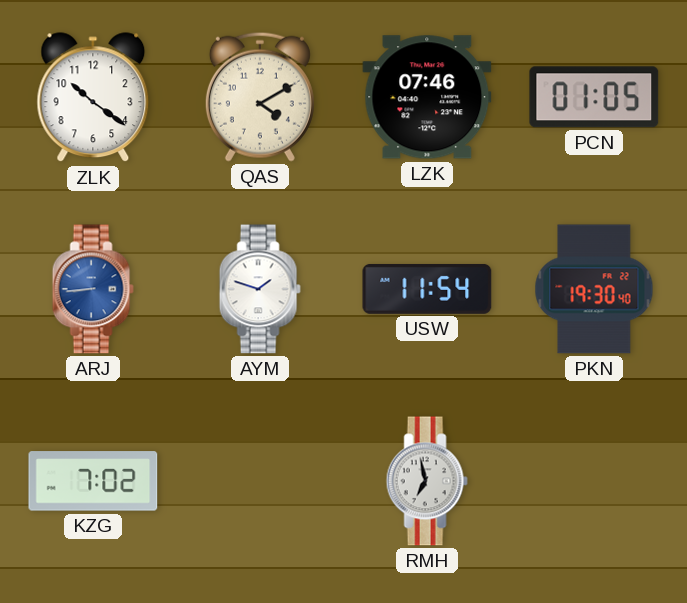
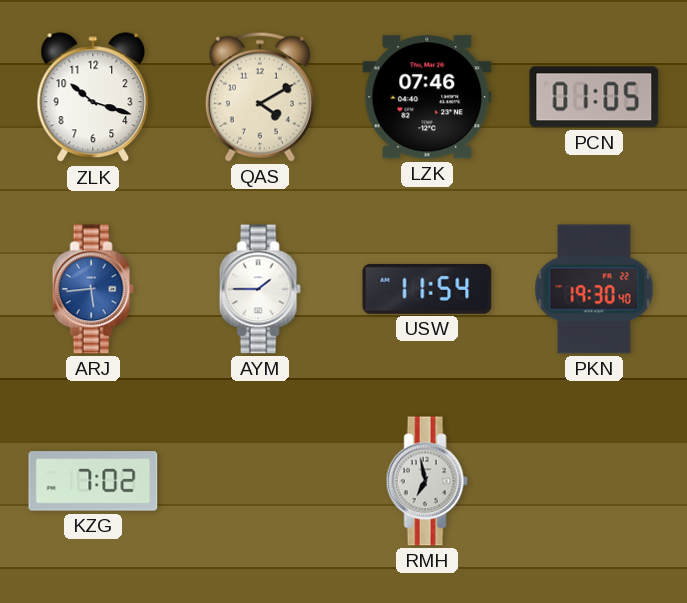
ZLK: 10:21 -> 10:18
ARJ: 8:44 -> 5:44
AYM: 1:48 -> 1:45
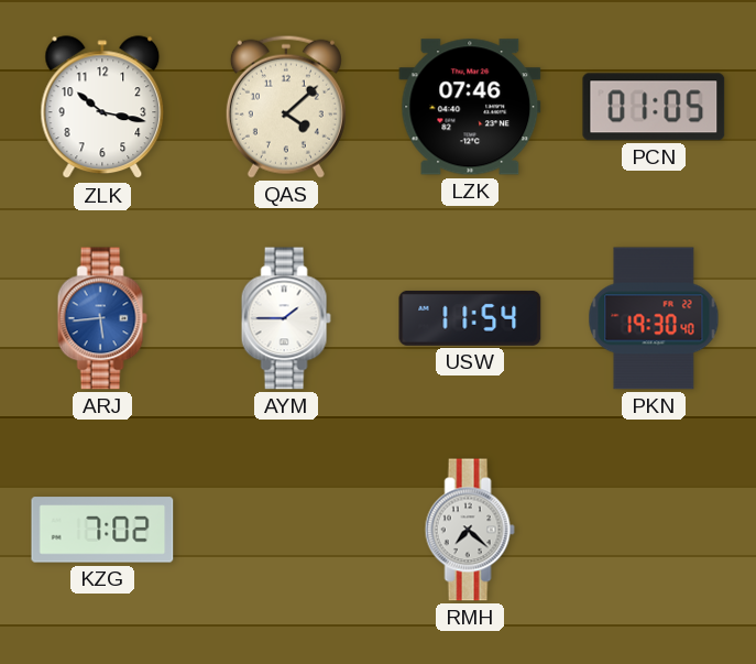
ZLK: 10:18 -> 10:17
QAS: 4:10 -> 4:08
RMH: 6:58 -> 7:22
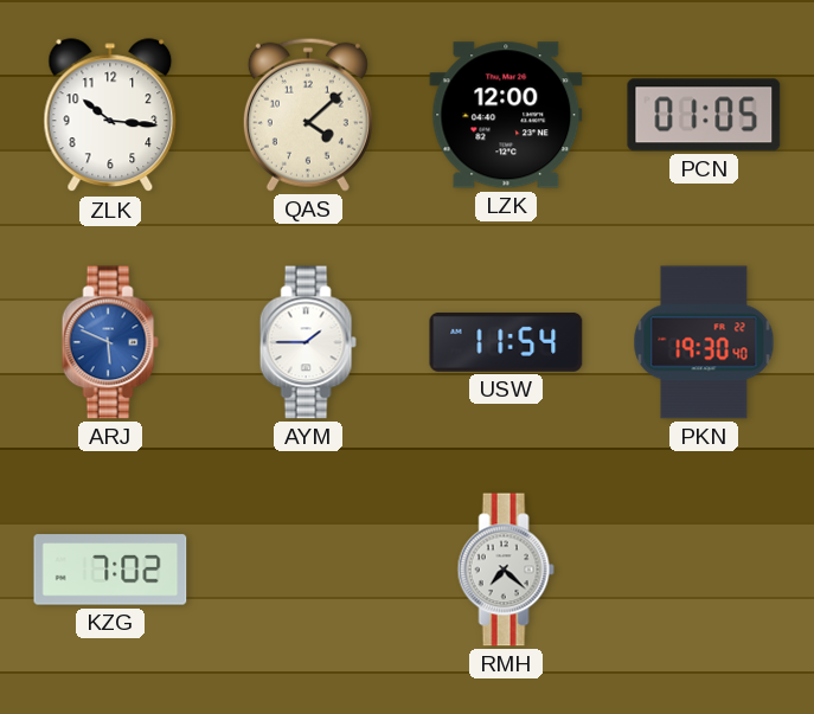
ZLK: 10:17 -> 10:16
LZK: 07:46 -> 12:00
ARJ: 5:44 -> 5:49
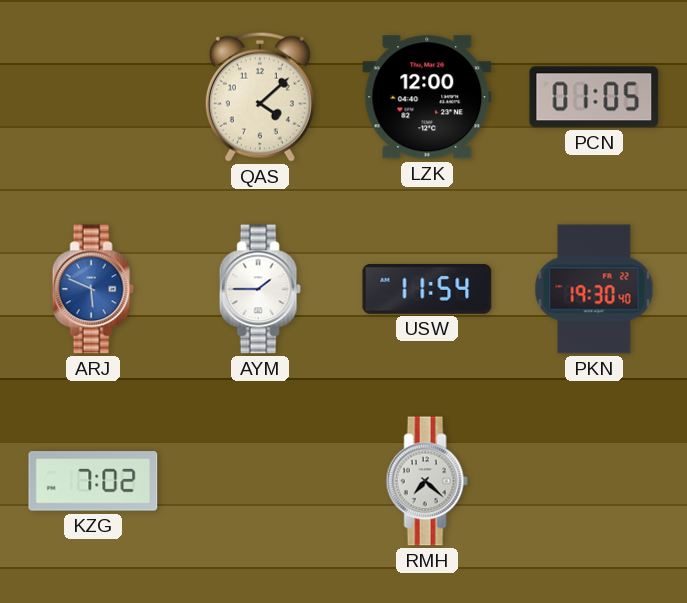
ZLK: 10:16 -> none
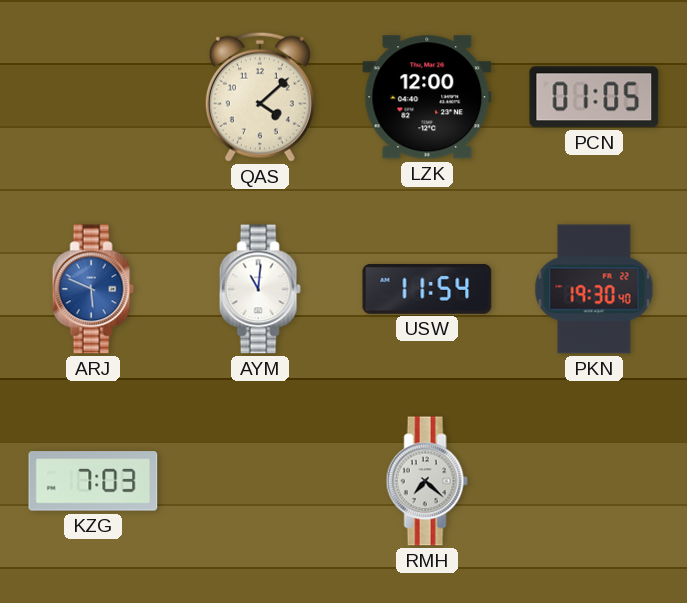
AYM: 1:45 -> 11:01
KZG: 7:02 -> 7:03
